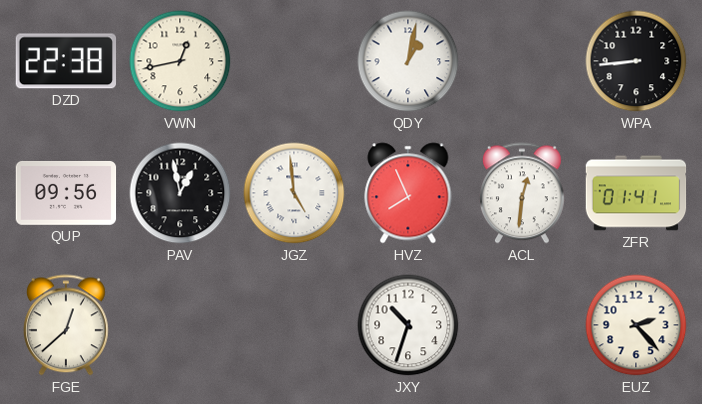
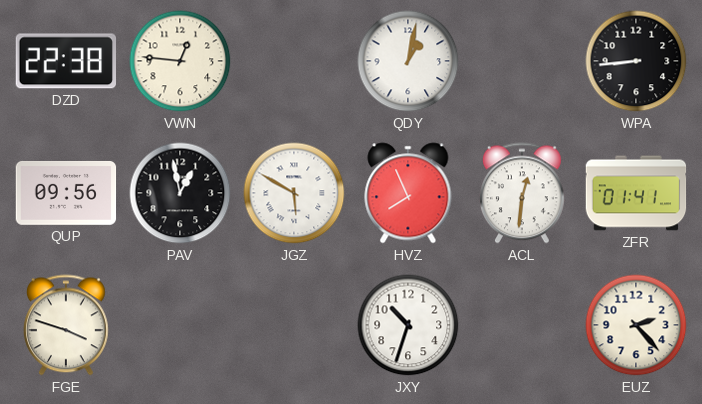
VWN: 12:43 -> 12:46
JGZ: 4:59 -> 5:50
FGE: 12:38 -> 3:48
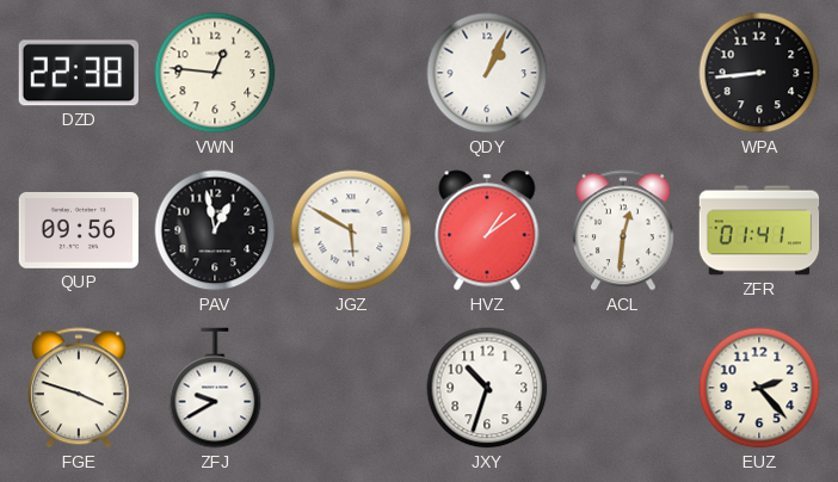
QDY: 1:02 -> 1:04
HVZ: 7:56 -> 1:09
ZFJ: none -> 9:40
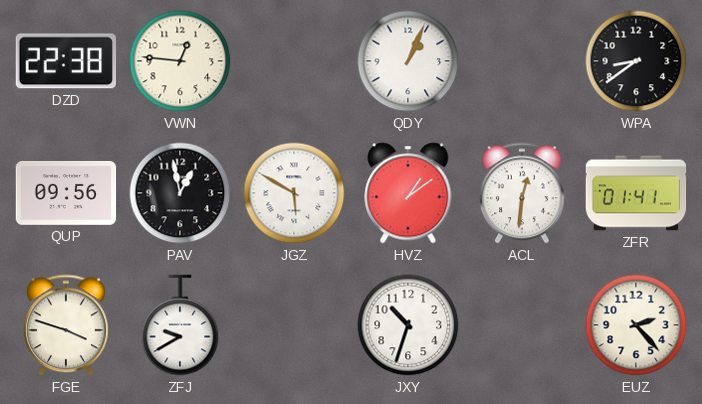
WPA: 8:44 -> 8:39
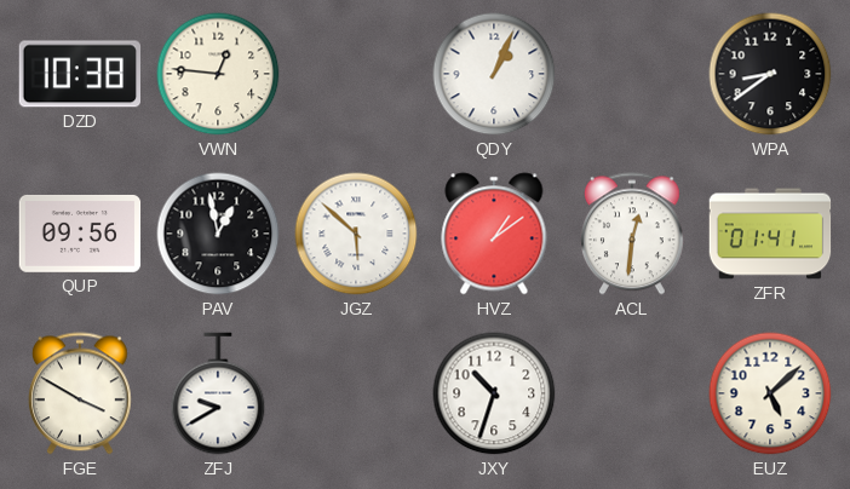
DZD: 22:38 -> 10:38
JGZ: 5:50 -> 5:52
FGE: 3:48 -> 3:50
EUZ: 2:23 -> 5:08
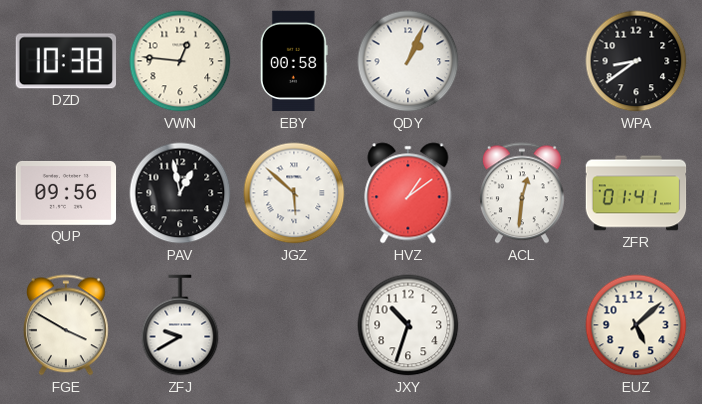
EBY: none -> 00:58
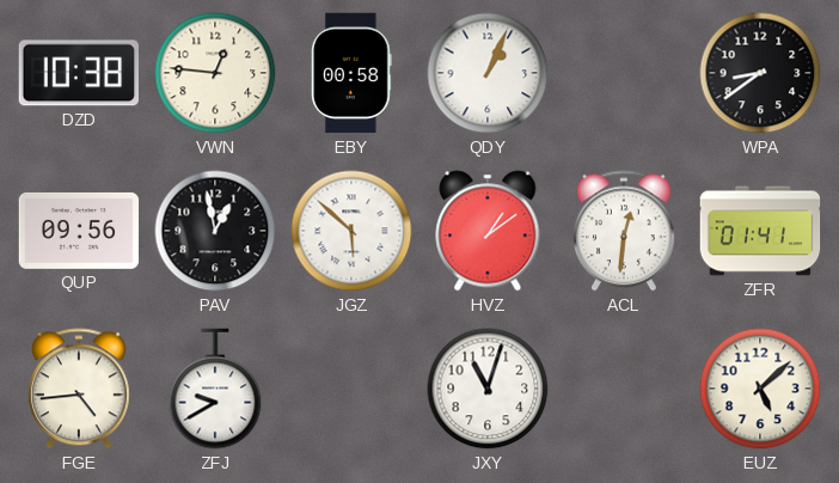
FGE: 3:50 -> 4:44
JXY: 10:33 -> 11:03
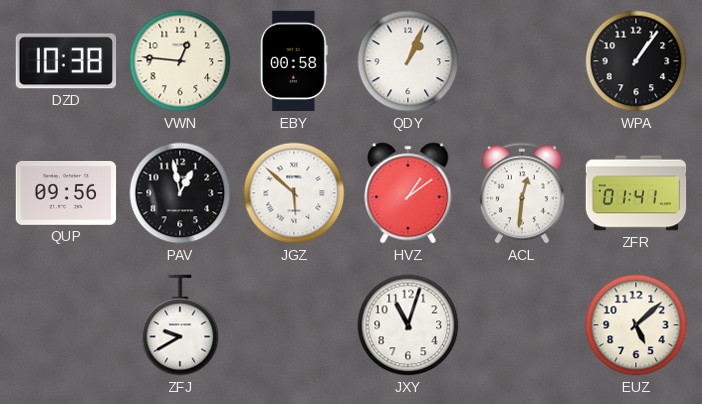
WPA: 8:39 -> 1:06
FGE: 4:44 -> none
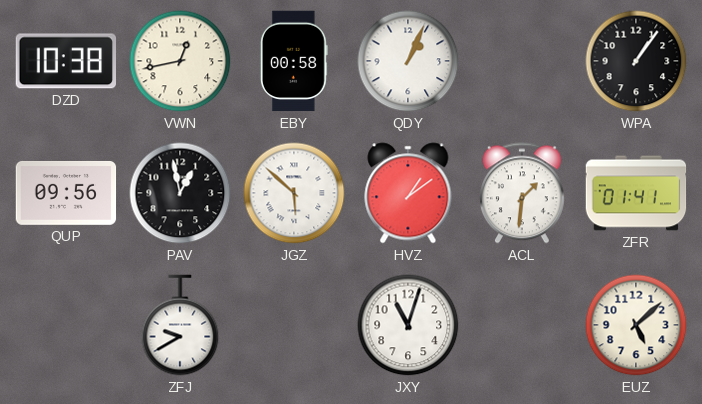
VWN: 12:46 -> 12:43
ACL: 12:31 -> 1:31
